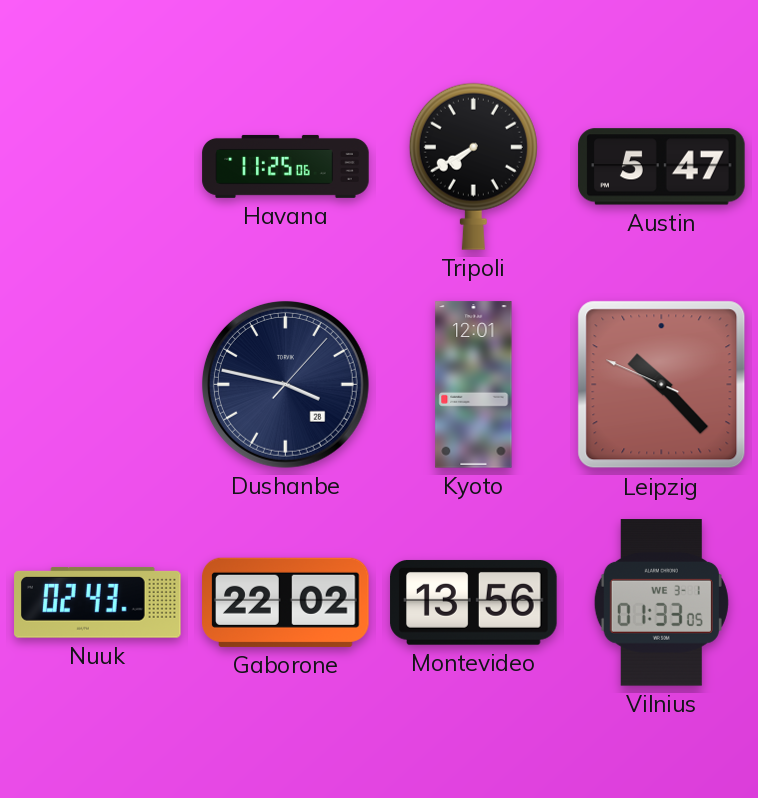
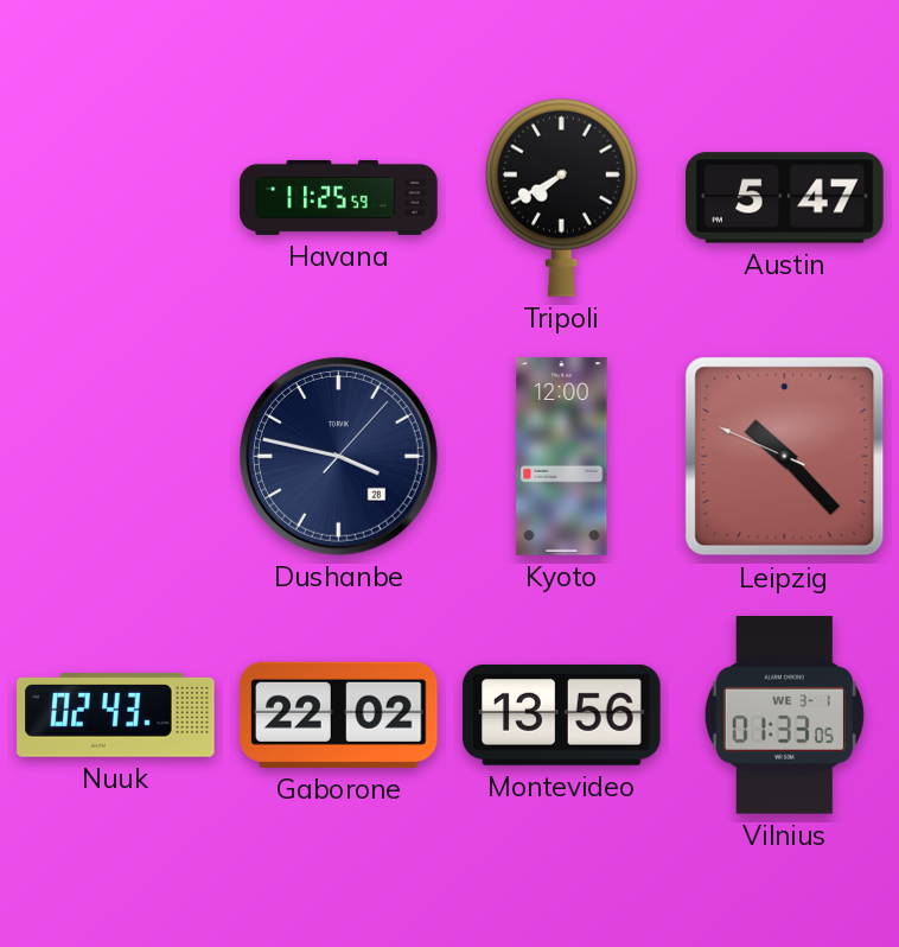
Havana: 11:25:06 -> 11:25:59
Kyoto: 12:01 -> 12:00
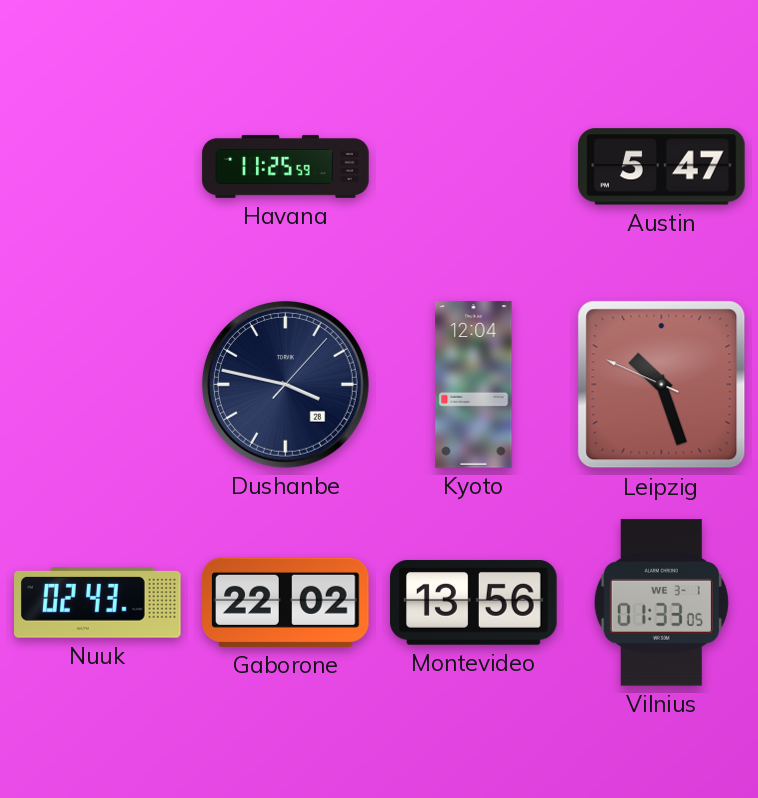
Tripoli: 7:40 -> none
Kyoto: 12:00 -> 12:04
Leipzig: 10:22 -> 10:26
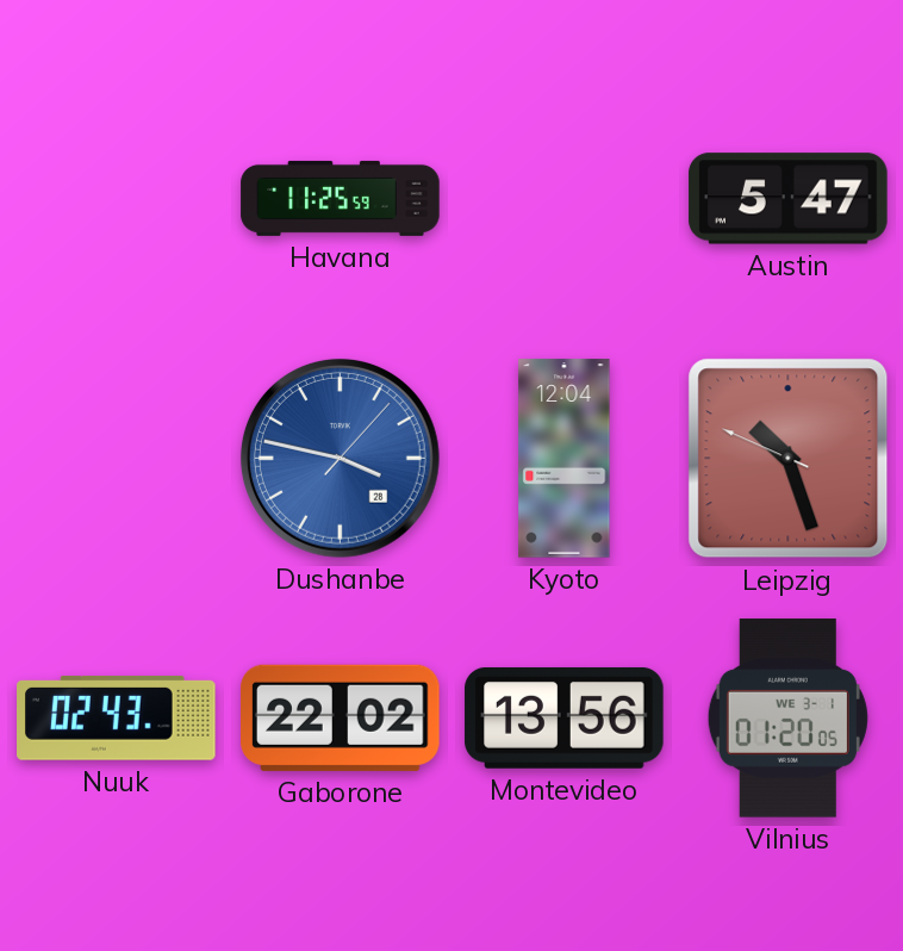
Dushanbe dial: navy -> blue
Vilnius: 01:33 -> 01:20
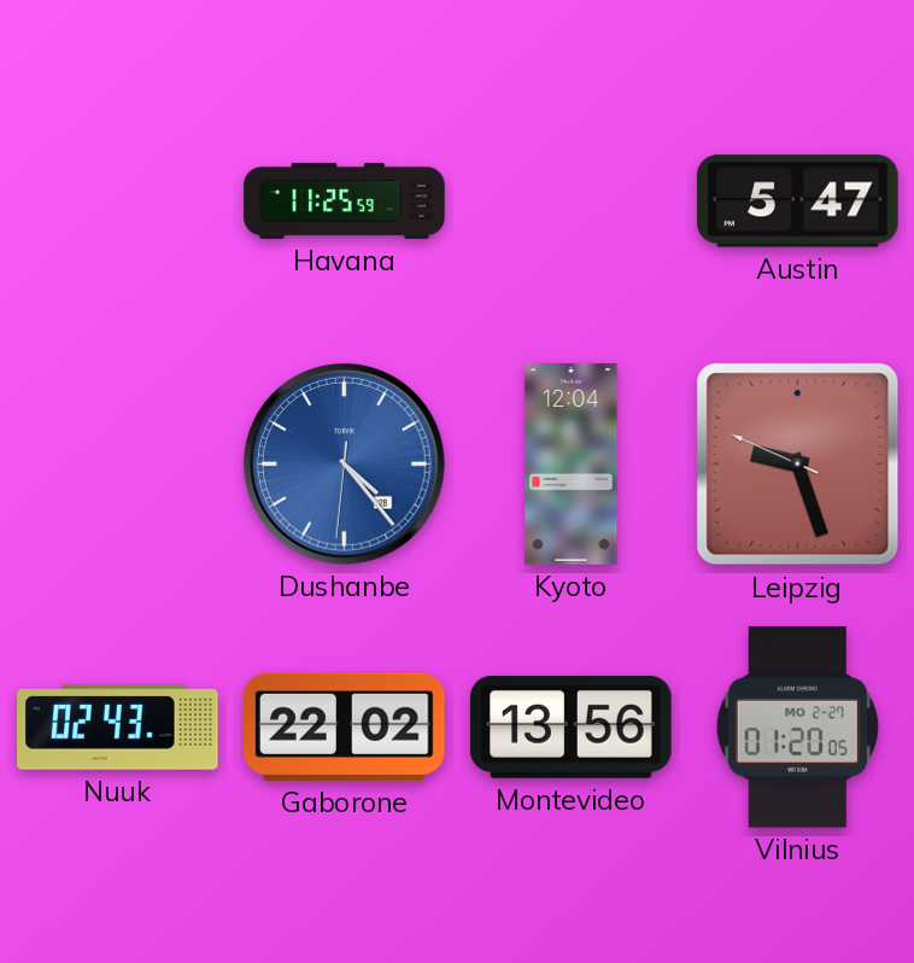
Dushanbe: 3:47 -> 4:23
Leipzig: 10:26 -> 9:26
Vilnius date: WE 3-1 -> MO 2-27
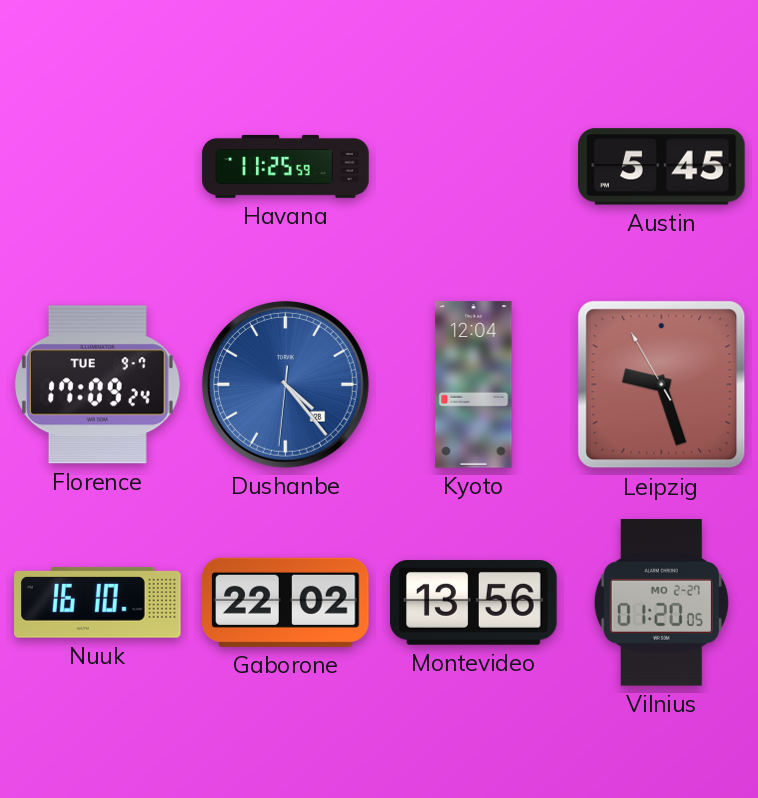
Austin: 5:47 -> 5:45
Florence: none -> 17:09
Leipzig: 9:26:49 -> 9:26:55
Nuuk: 02:43 -> 16:10
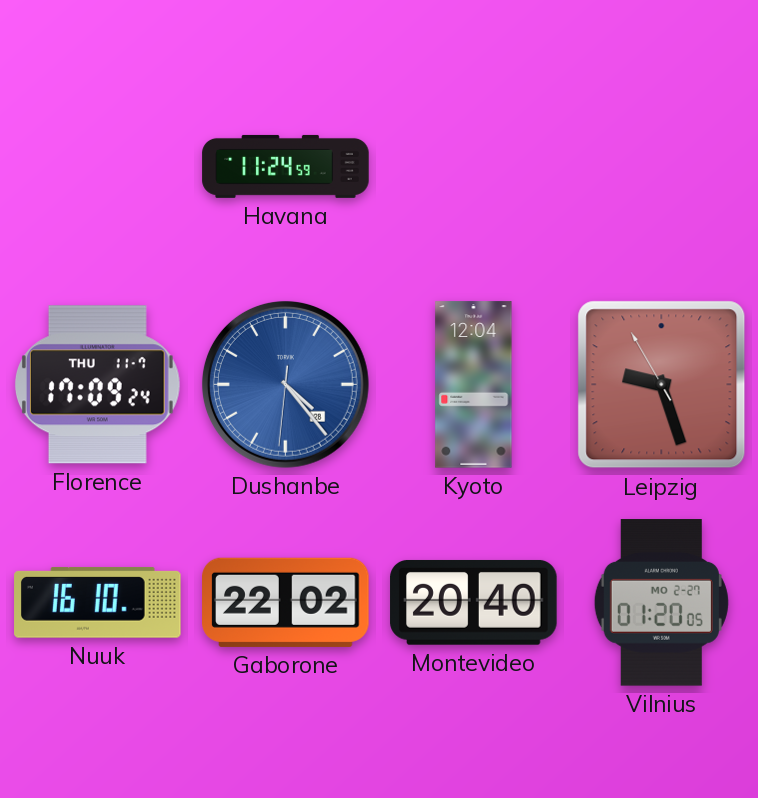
Havana: 11:25 -> 11:24
Austin: 5:45 -> none
Florence date: TUE 9-7 -> THU 11-7
Montevideo: 13:56 -> 20:40
